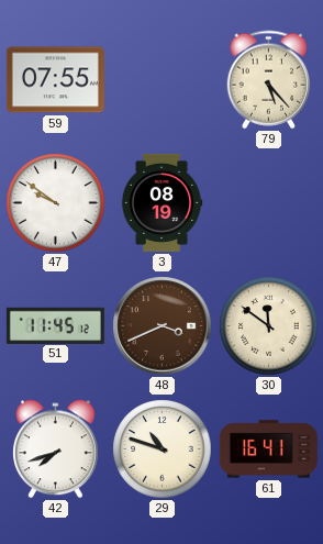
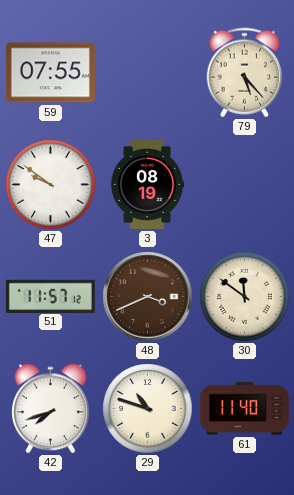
51: 11:45 -> 11:57
61: 16:41 -> 11:40
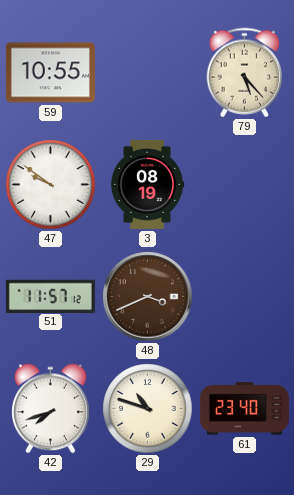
59: 07:55 -> 10:55
30: 11:51 -> none
61: 11:40 -> 23:40
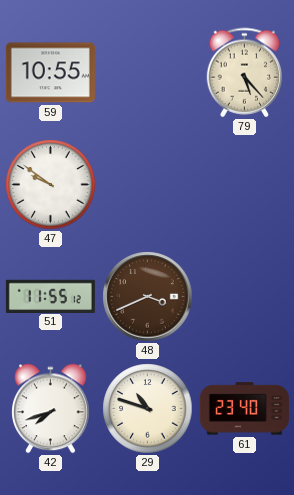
3: 08:19 -> none
51: 11:57 -> 11:55
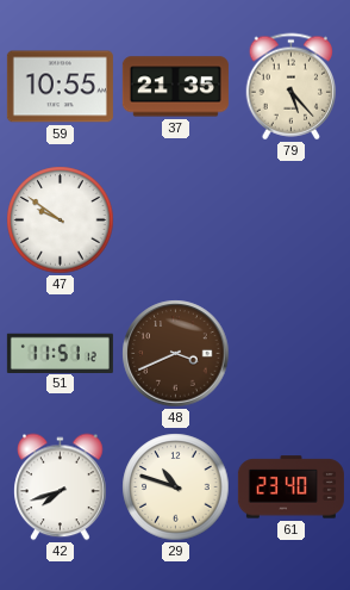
37: none -> 21:35
51: 11:55 -> 11:51
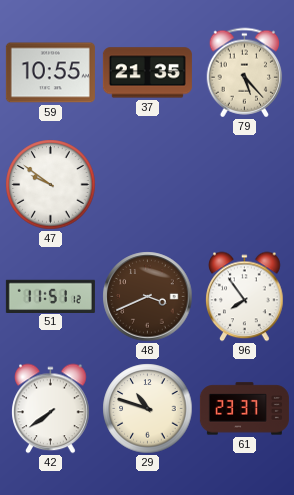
96: none -> 7:54
42: 7:42 -> 7:39
61: 23:40 -> 23:37
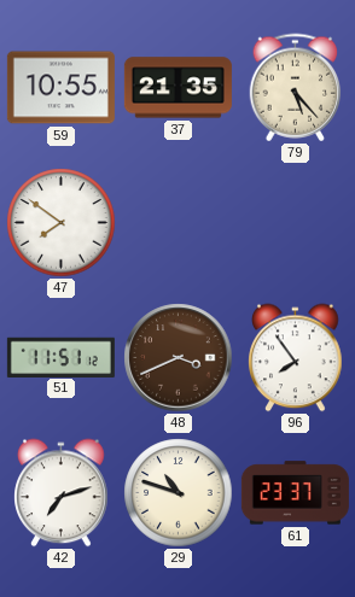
47: 9:51 -> 7:51
42: 7:39 -> 7:12
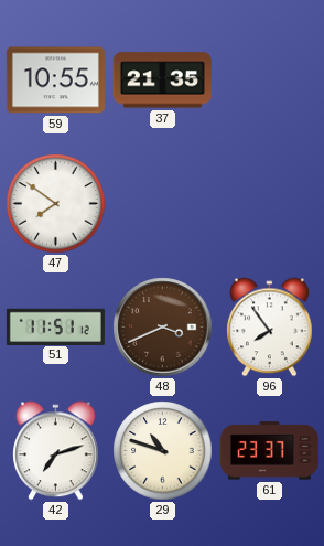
79: 5:23 -> none
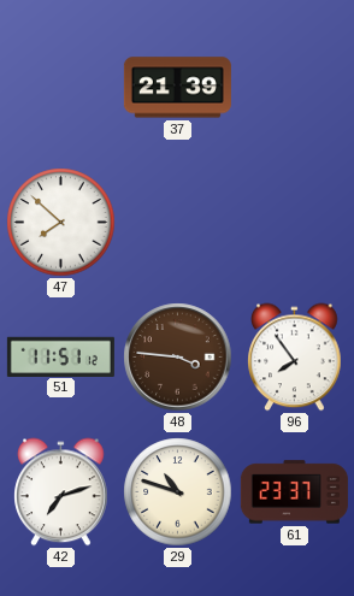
59: 10:55 -> none
37: 21:35 -> 21:39
47: 7:51 -> 7:52
48: 3:41 -> 3:46
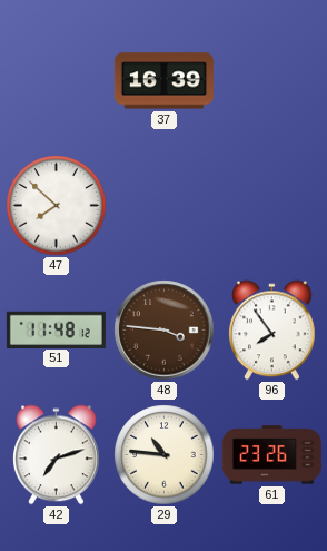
37: 21:39 -> 16:39
51: 11:51 -> 11:48
29: 10:48 -> 10:46
61: 23:37 -> 23:26
